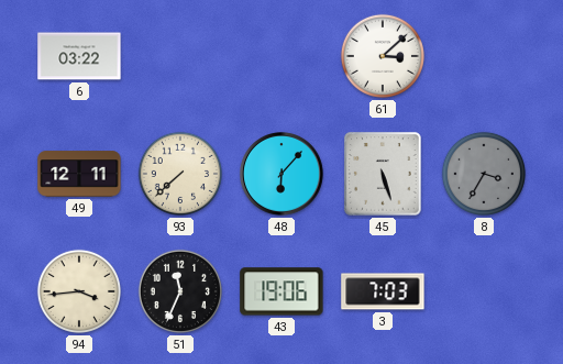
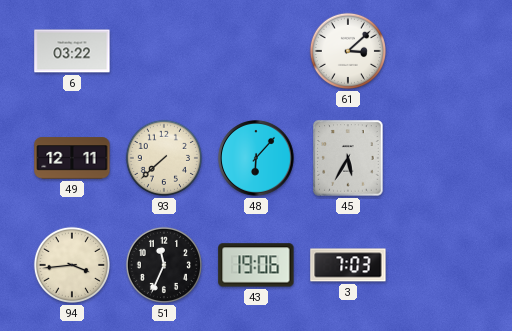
45: 5:27 -> 5:35
8: 3:35 -> none
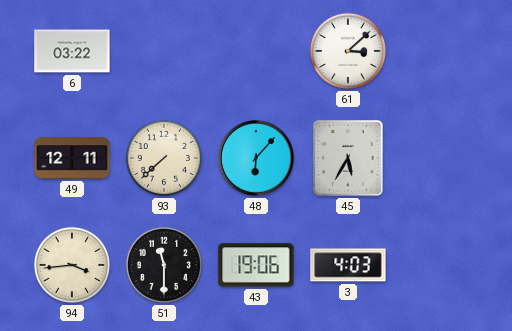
51: 11:34 -> 11:30
3: 7:03 -> 4:03
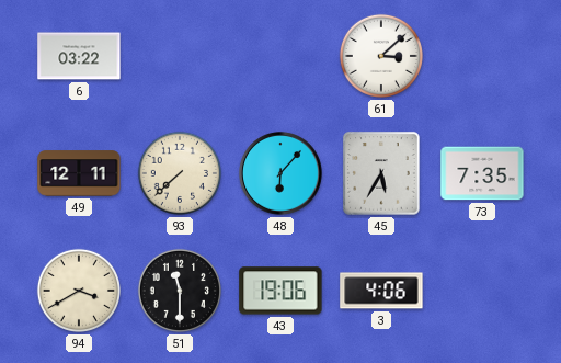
73: none -> 7:35
94: 3:44 -> 3:40
3: 4:03 -> 4:06
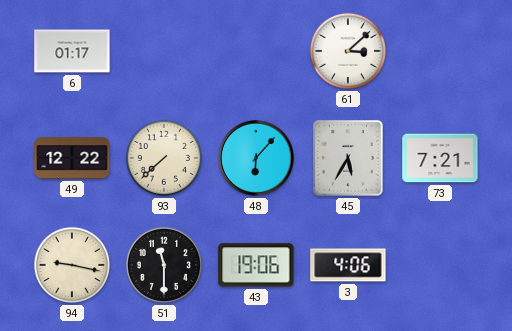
6: 03:22 -> 01:17
49: 12:11 -> 12:22
73: 7:35 -> 7:21
94: 3:40 -> 9:17
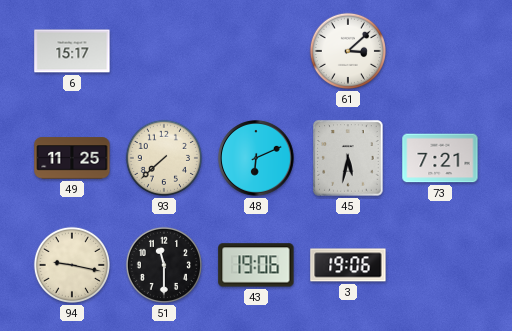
6: 01:17 -> 15:17
49: 12:22 -> 11:25
48: 6:07 -> 6:11
45: 5:35 -> 5:32
3: 4:06 -> 19:06
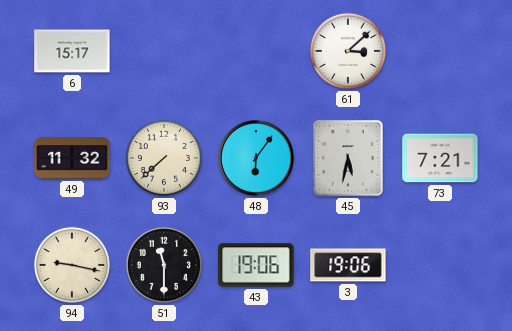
49: 11:25 -> 11:32
48: 6:11 -> 6:06
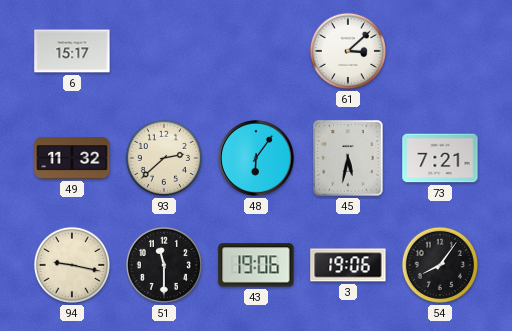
93: 7:38 -> 2:38
54: none -> 8:06
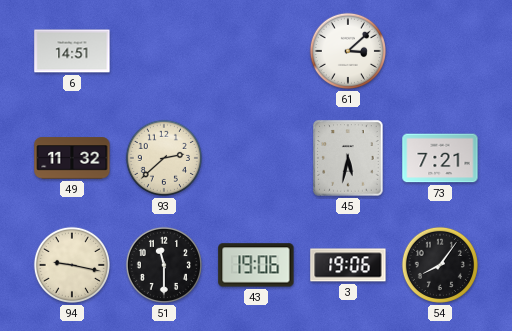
6: 15:17 -> 14:51
48: 6:06 -> none
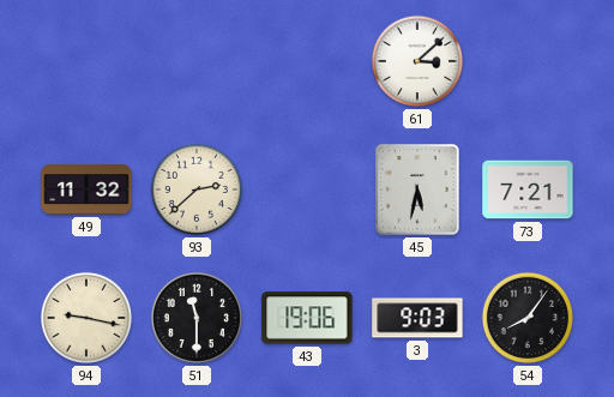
6: 14:51 -> none
3: 19:06 -> 9:03
